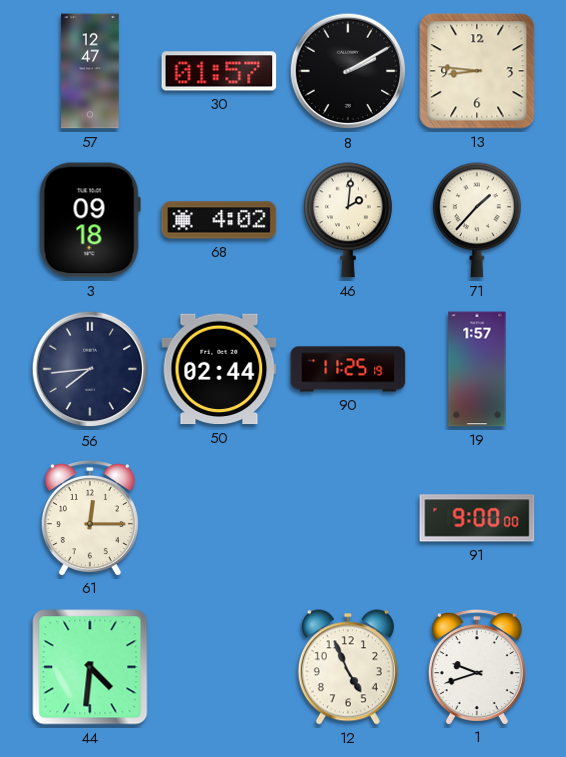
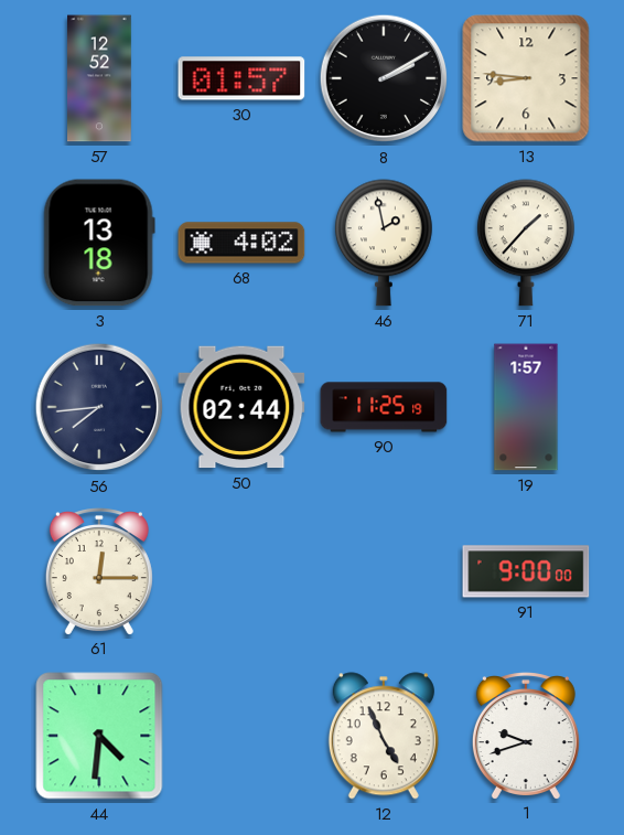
57: 12:47 -> 12:52
3: 09:18 -> 13:18
46: 2:01 -> 1:58
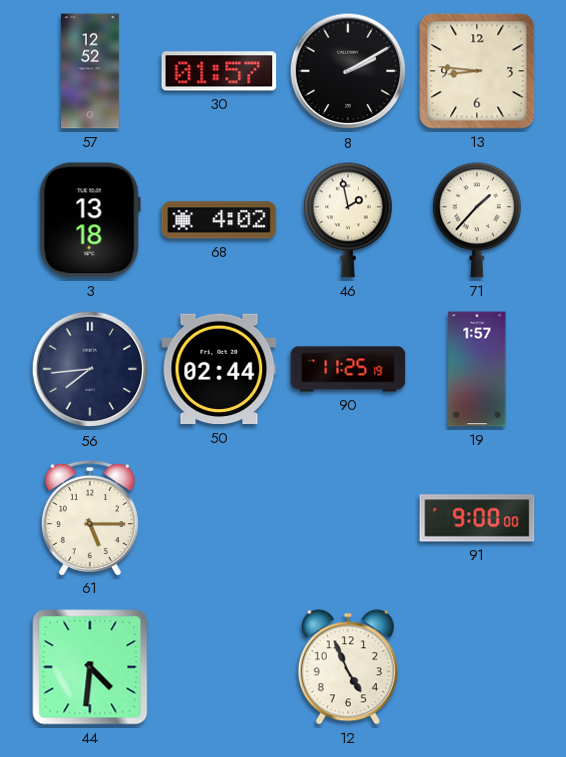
61: 12:15 -> 5:15
1: 9:42 -> none
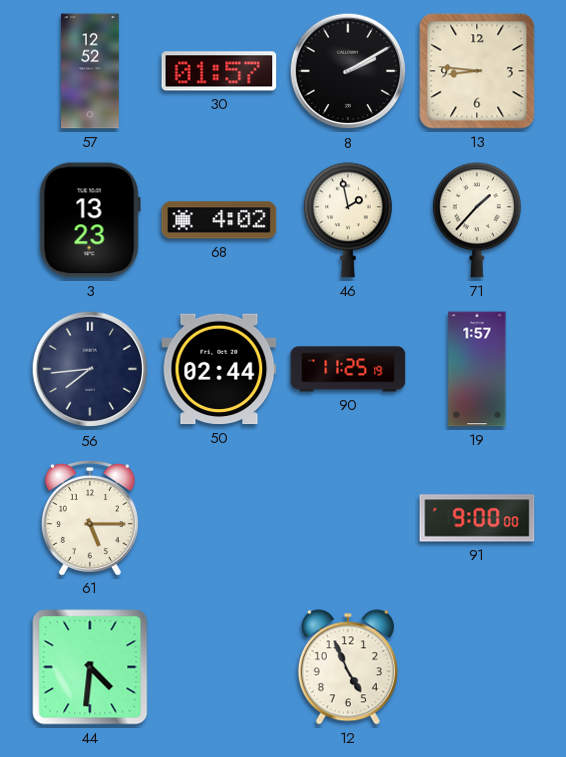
3: 13:18 -> 13:23
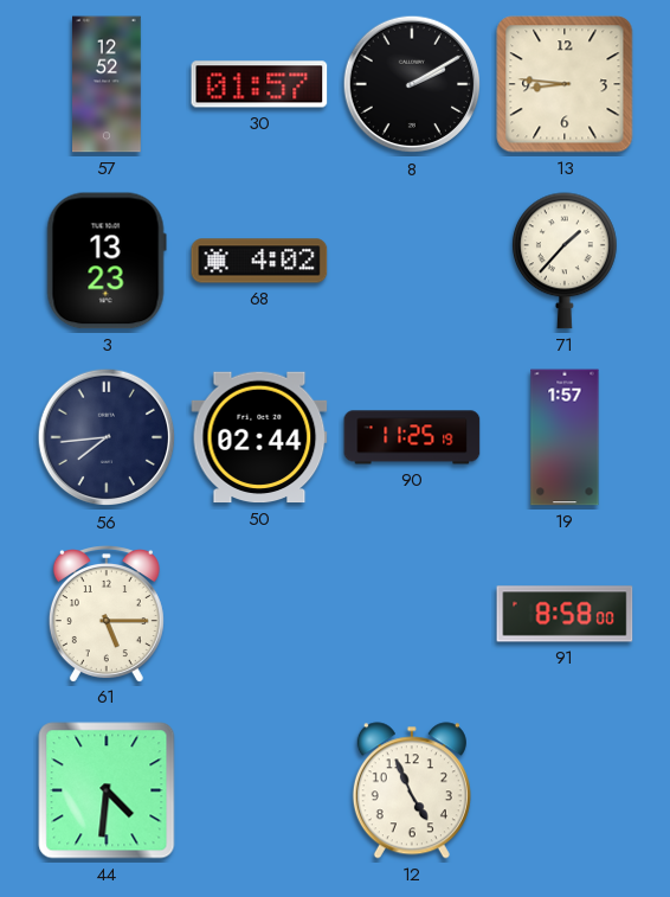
46: 1:58 -> none
91: 9:00 -> 8:58
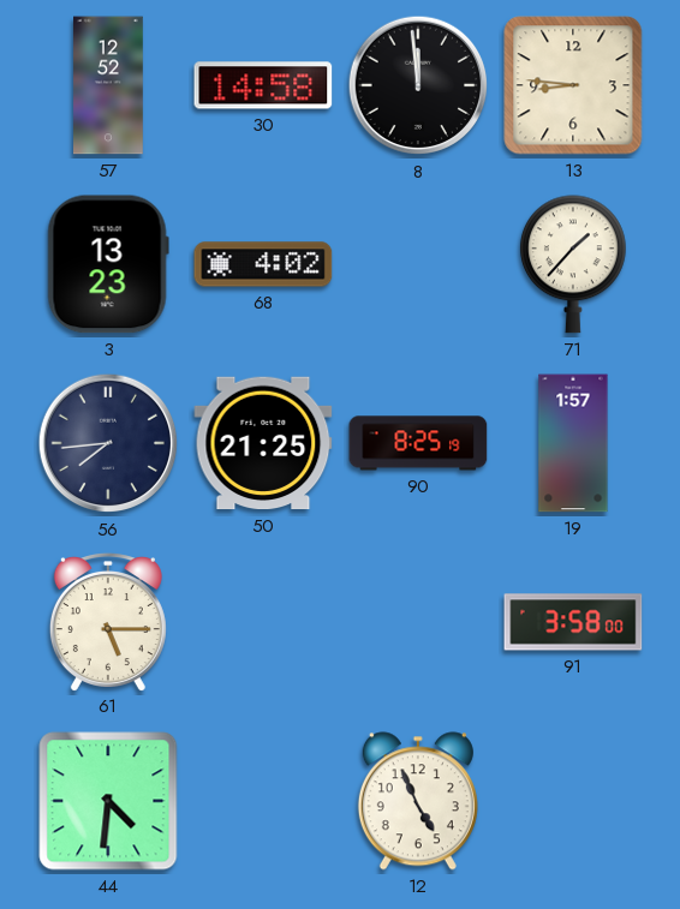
30: 01:57 -> 14:58
8: 2:10 -> 11:59
50: 02:44 -> 21:25
90: 11:25 -> 8:25
91: 8:58 -> 3:58
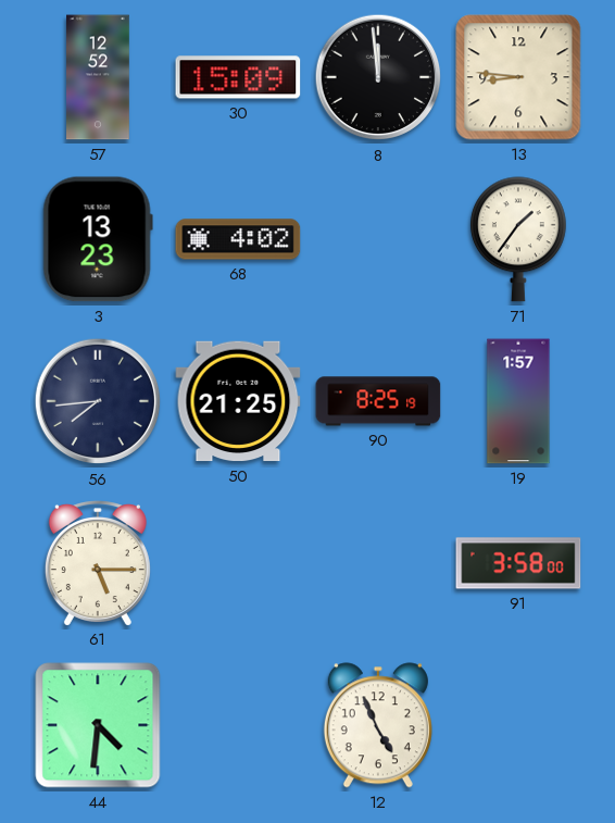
30: 14:58 -> 15:09
71: 1:37 -> 1:36
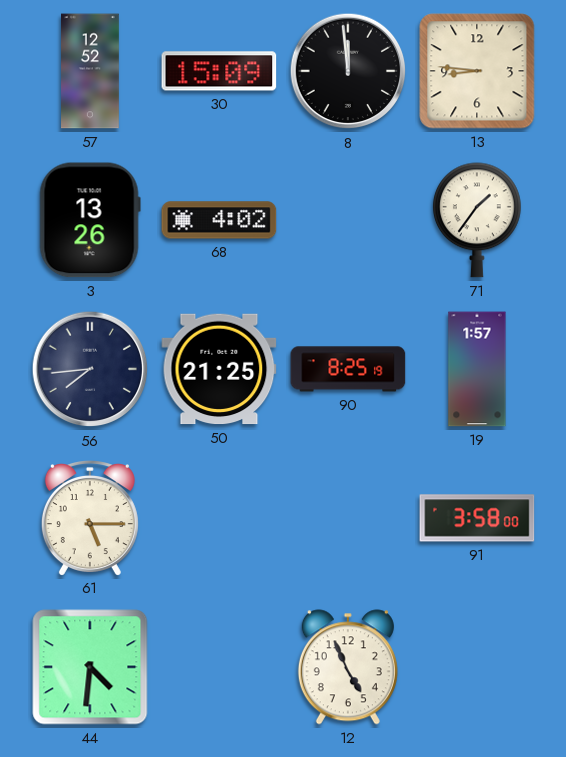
3: 13:23 -> 13:26
